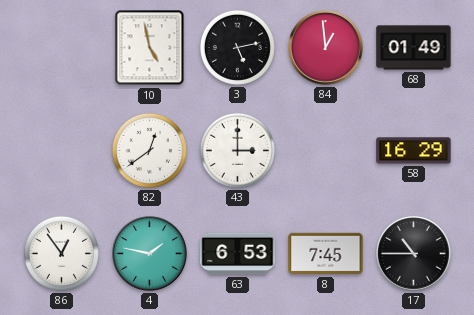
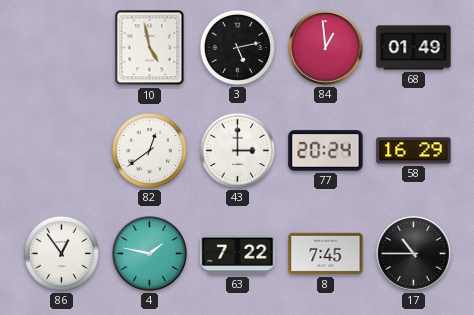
77: none -> 20:24
63: 6:53 -> 7:22
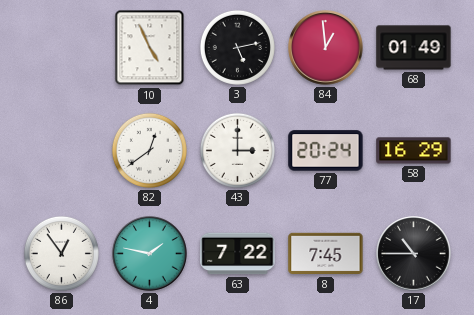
10: 4:58 -> 4:56
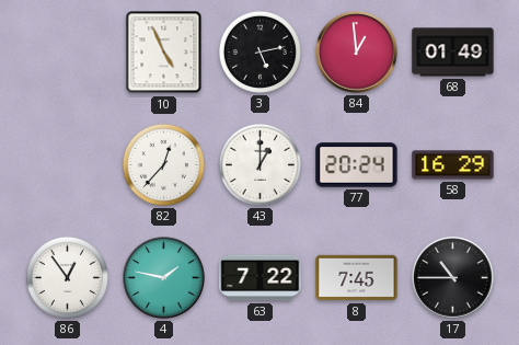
82: 12:39 -> 12:37
43: 3:00 -> 1:00
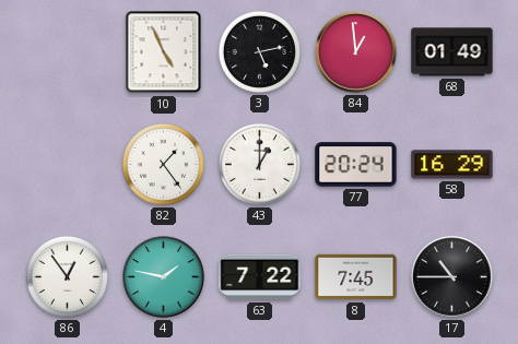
82: 12:37 -> 1:24
